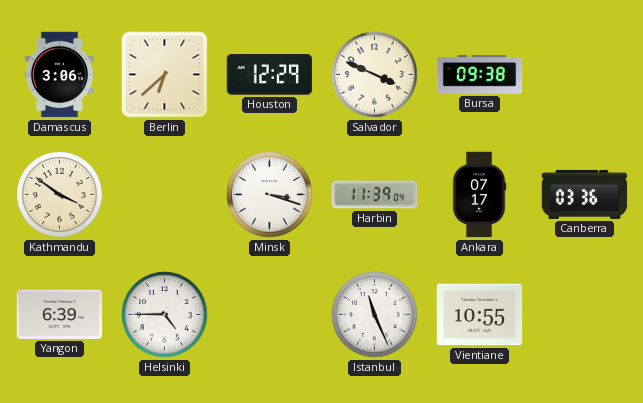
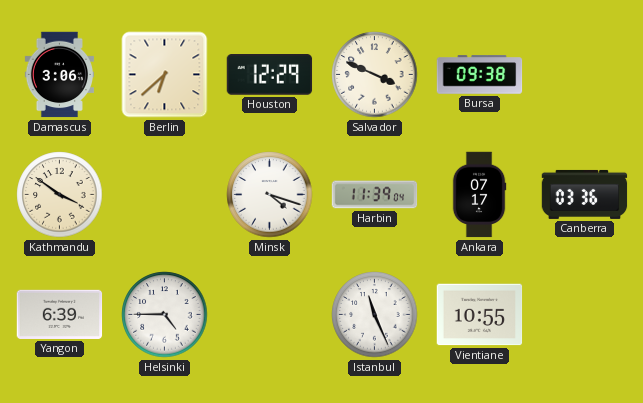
Minsk: 3:18 -> 4:18
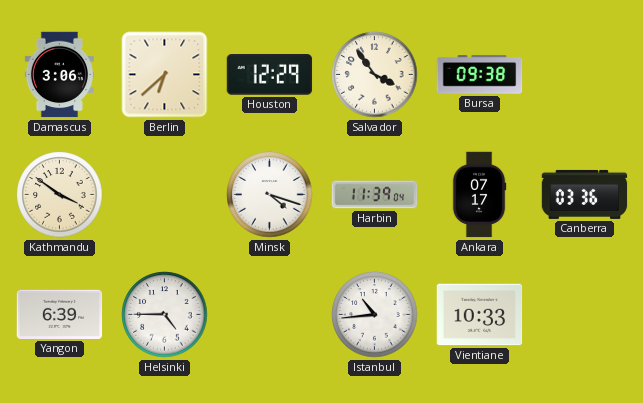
Salvador: 3:49 -> 3:54
Istanbul: 11:26 -> 10:44
Vientiane: 10:55 -> 10:33
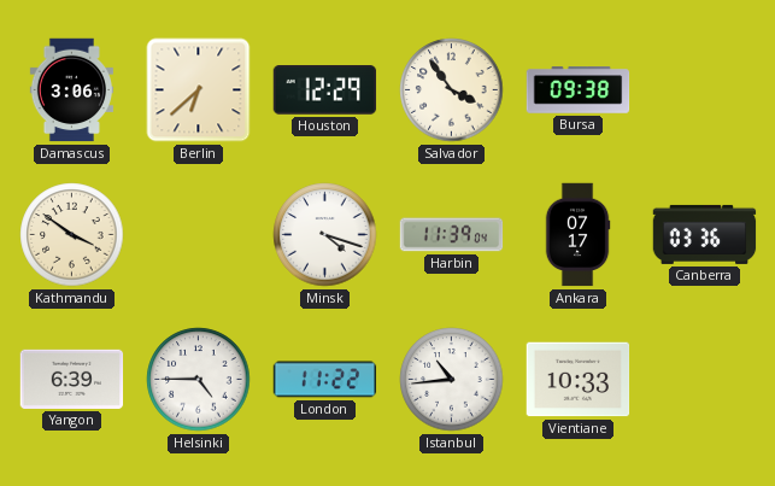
London: none -> 11:22
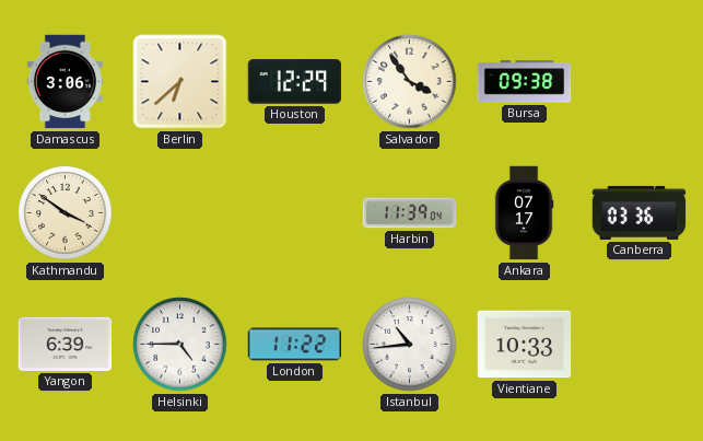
Minsk: 4:18 -> none
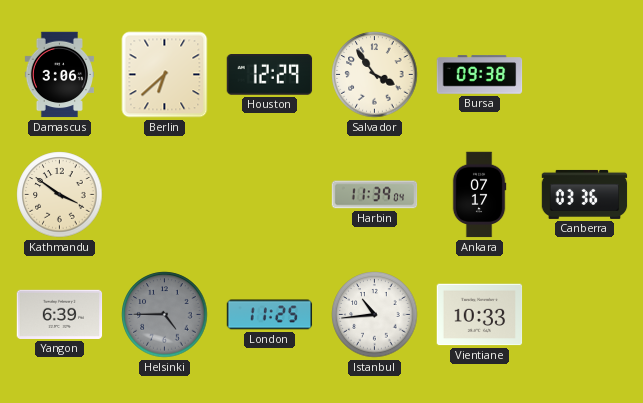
Helsinki dial: white -> grey
London: 11:22 -> 11:25
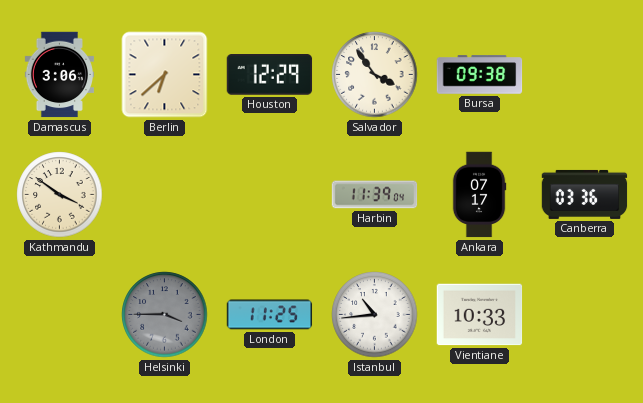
Yangon: 6:39 -> none
Helsinki: 4:45 -> 3:45
